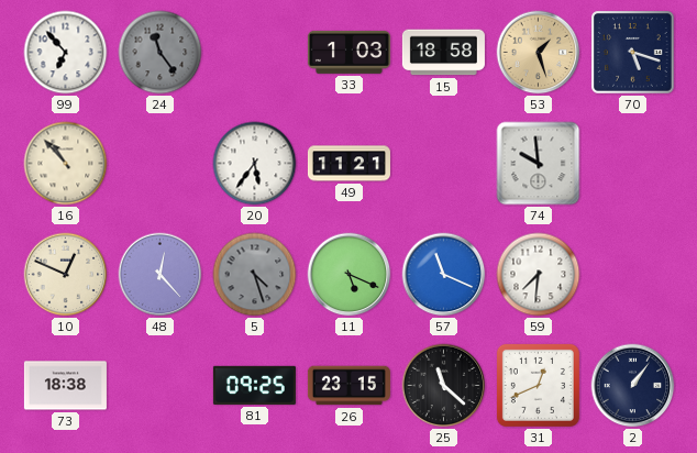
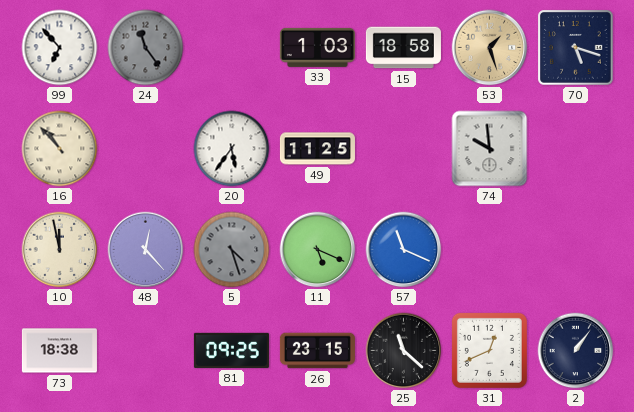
49: 11:21 -> 11:25
10: 12:49 -> 11:58
59: 7:31 -> none
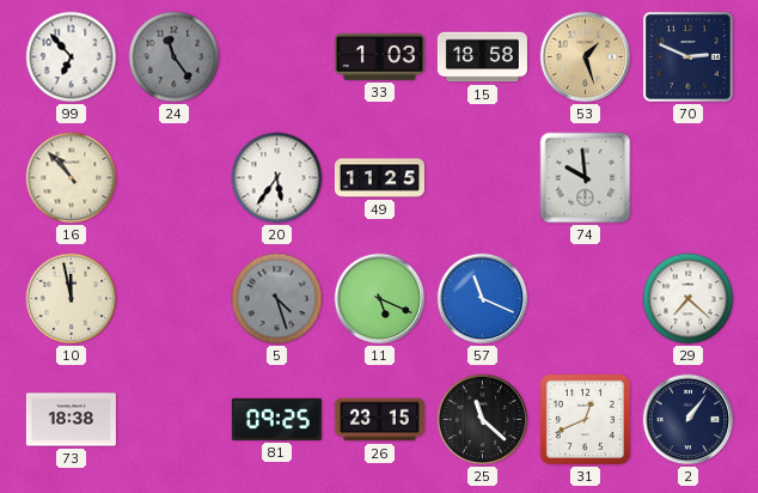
70: 5:18 -> 2:49
48: 12:23 -> none
29: none -> 7:22
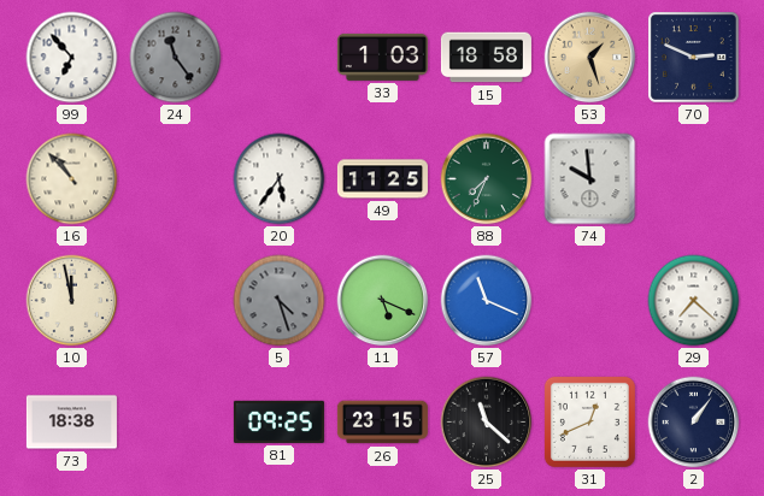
88: none -> 7:34
